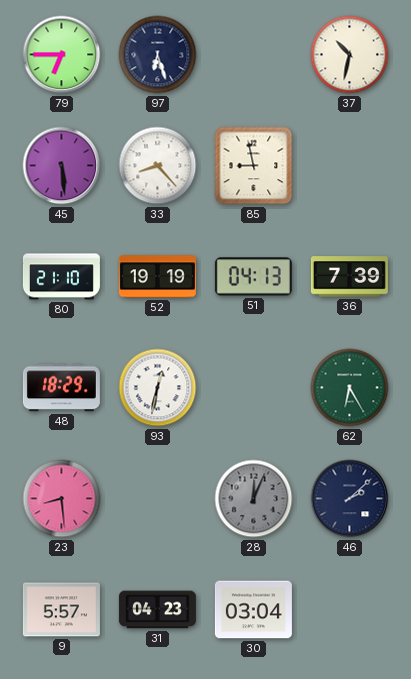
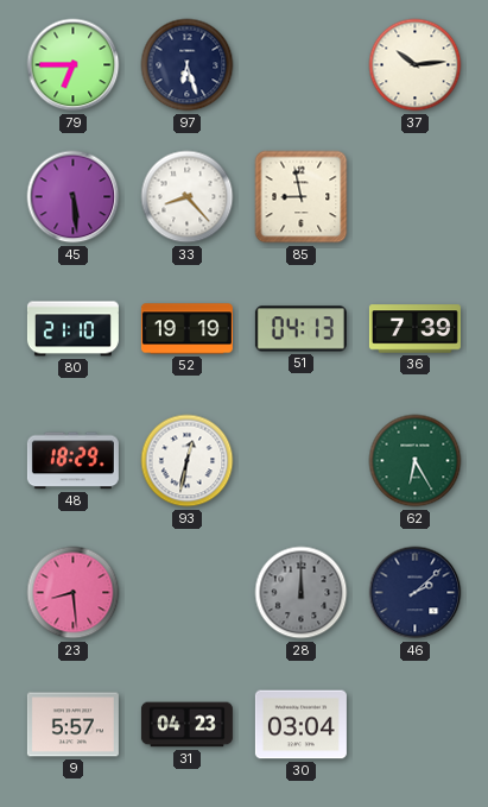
37: 10:32 -> 10:14
28: 12:04 -> 12:00
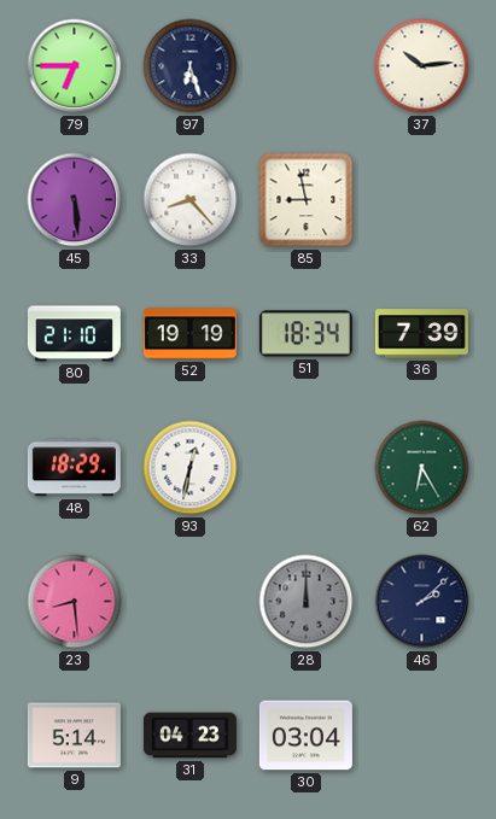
51: 04:13 -> 18:34
9: 5:57 -> 5:14
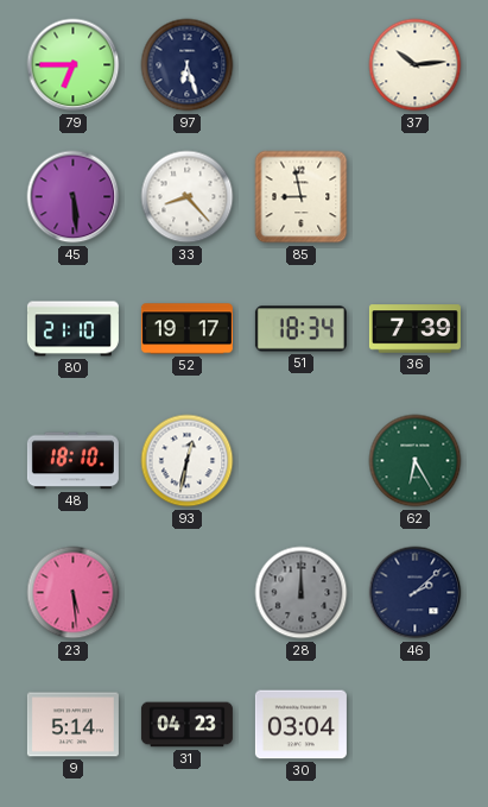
52: 19:19 -> 19:17
48: 18:29 -> 18:10
23: 8:29 -> 5:29
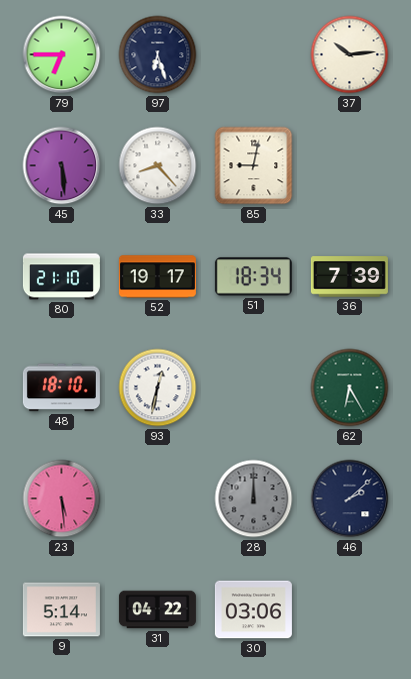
85: 8:58 -> 9:02
31: 04:23 -> 04:22
30: 03:04 -> 03:06
